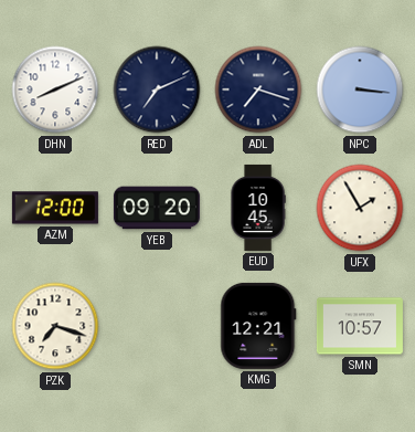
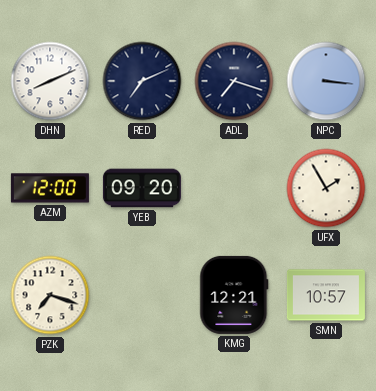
EUD: 10:45 -> none
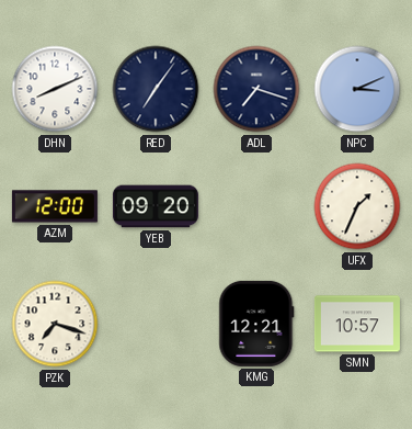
RED: 7:11 -> 7:06
NPC: 3:16 -> 3:11
UFX: 1:55 -> 1:34
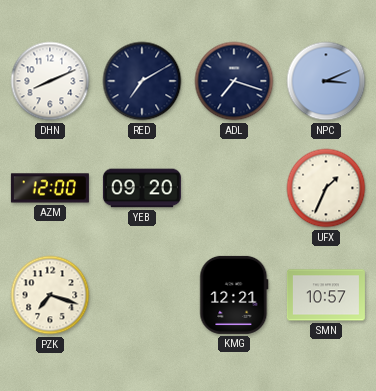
RED: 7:06 -> 7:10
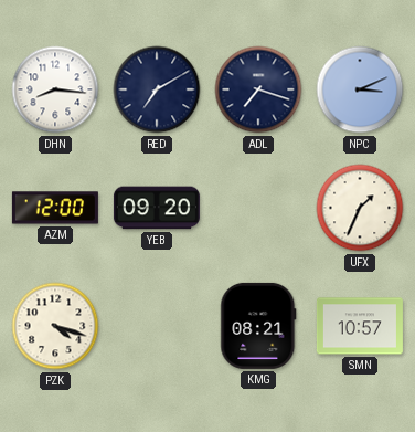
DHN: 8:11 -> 8:16
PZK: 7:18 -> 4:18
KMG: 12:21 -> 08:21
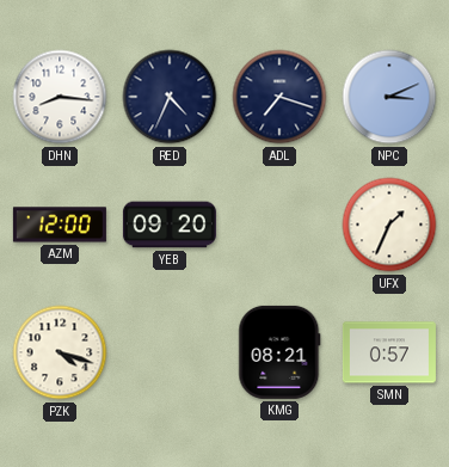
RED: 7:10 -> 4:34
SMN: 10:57 -> 0:57
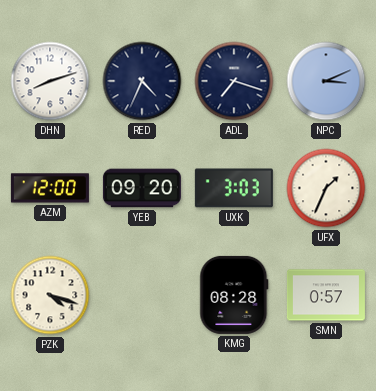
DHN: 8:16 -> 8:12
UXK: none -> 3:03
KMG: 08:21 -> 08:28
